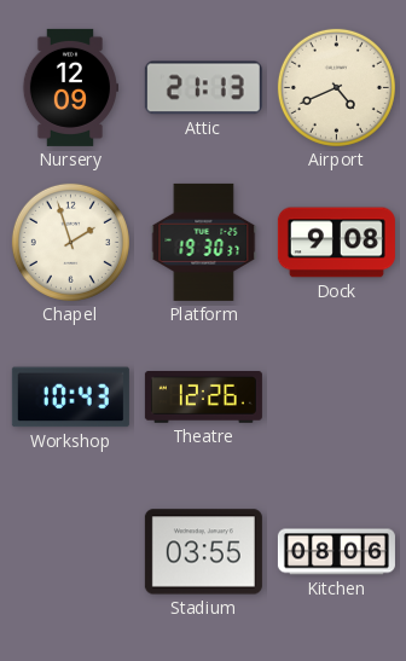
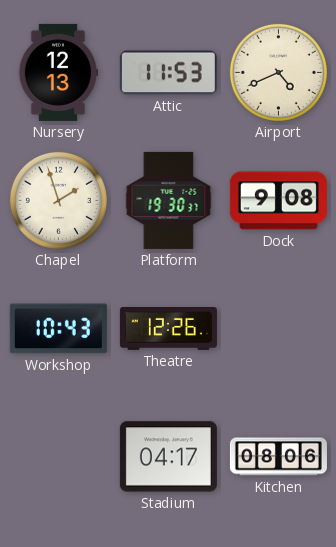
Nursery: 12:09 -> 12:13
Attic: 21:13 -> 11:53
Stadium: 03:55 -> 04:17
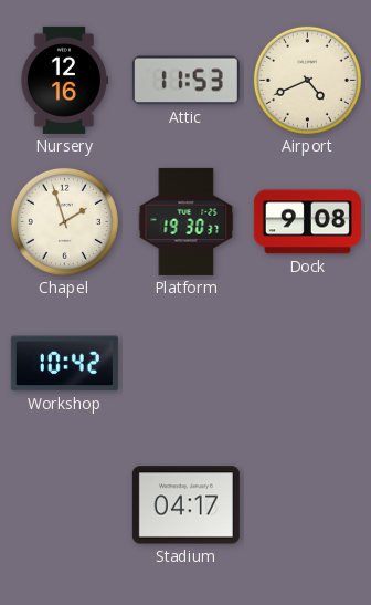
Nursery: 12:13 -> 12:16
Workshop: 10:43 -> 10:42
Theatre: 12:26 -> none
Kitchen: 08:06 -> none
